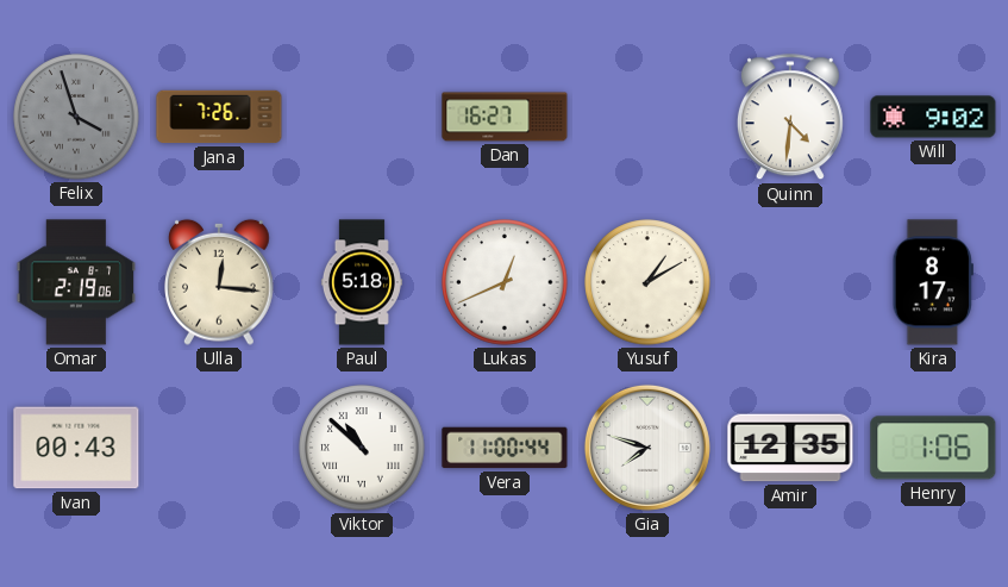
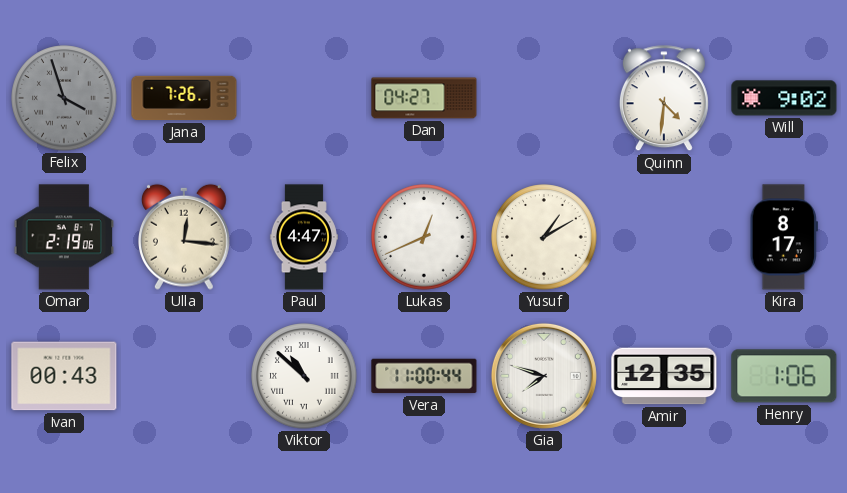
Dan: 16:27 -> 04:27
Paul: 5:18 -> 4:47
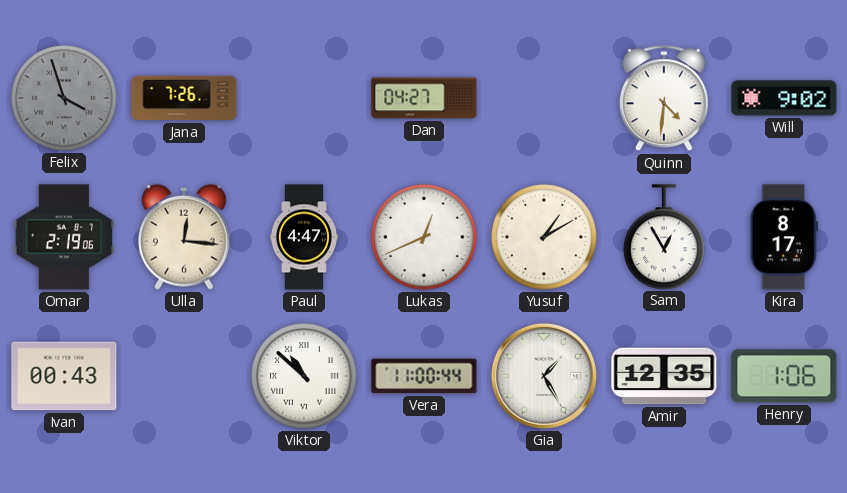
Sam: none -> 12:55
Gia: 7:48 -> 1:25
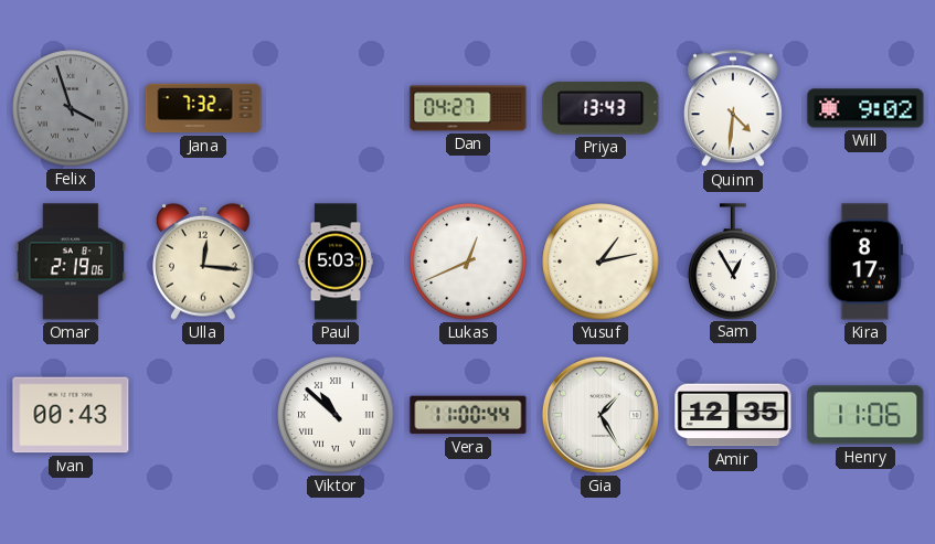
Jana: 7:26 -> 7:32
Priya: none -> 13:43
Paul: 4:47 -> 5:03
Yusuf: 1:10 -> 1:13
Henry: 1:06 -> 11:06
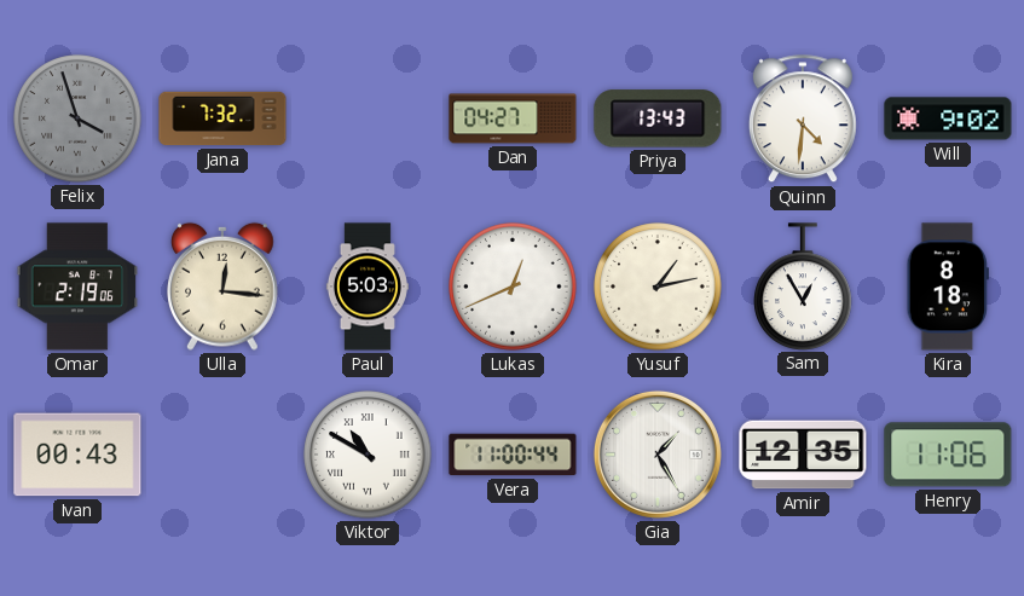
Kira: 8:17 -> 8:18
Viktor: 10:52 -> 10:50
